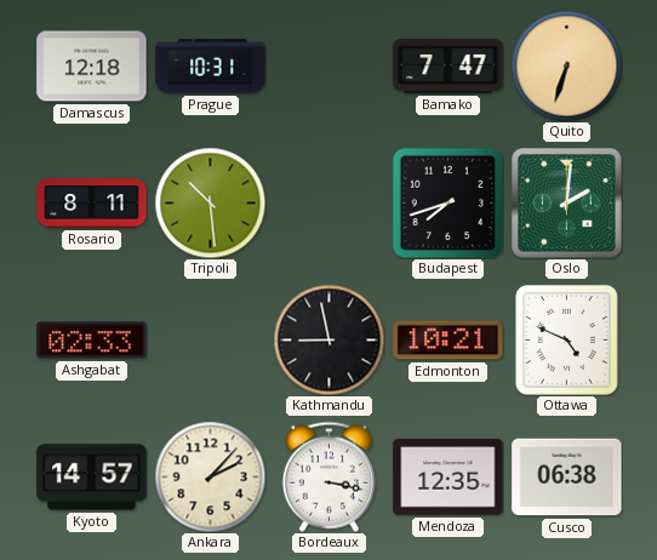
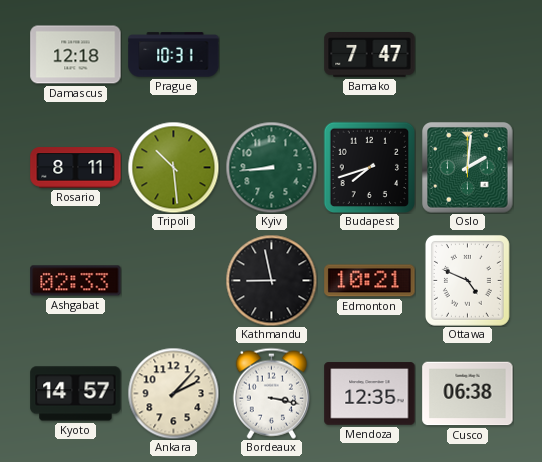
Quito: 6:33 -> none
Kyiv: none -> 8:44
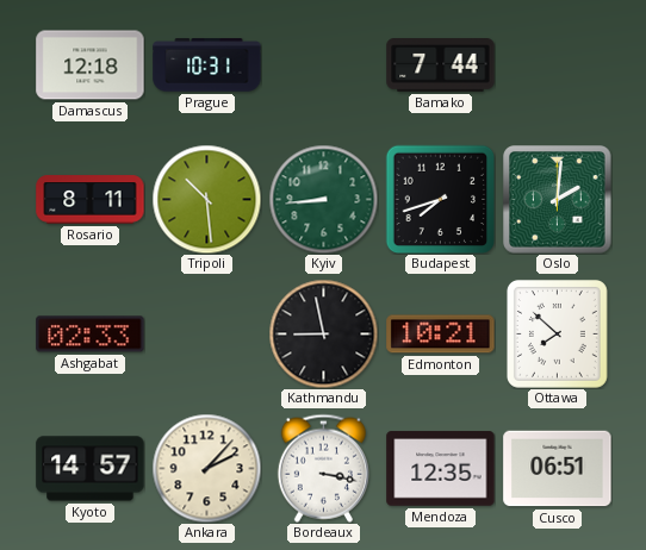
Bamako: 7:47 -> 7:44
Ottawa: 4:49 -> 7:52
Cusco: 06:38 -> 06:51
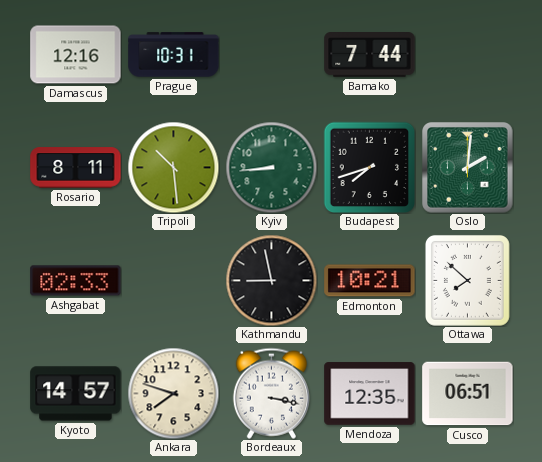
Damascus: 12:18 -> 12:16
Ankara: 2:07 -> 7:48
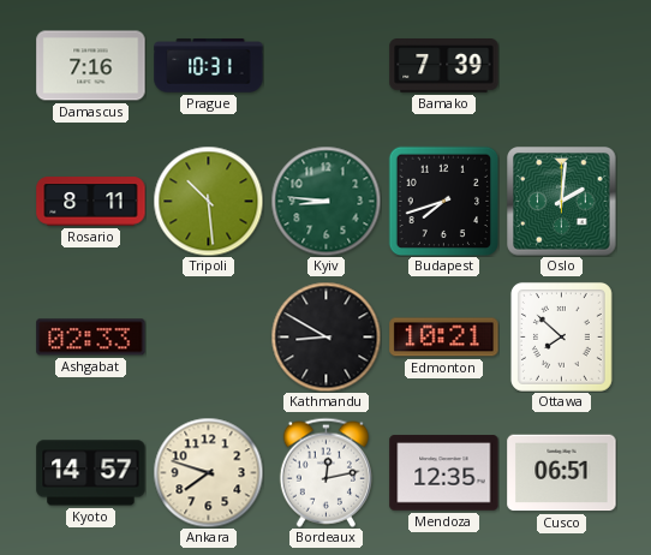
Damascus: 12:16 -> 7:16
Bamako: 7:44 -> 7:39
Kyiv: 8:44 -> 8:46
Kathmandu: 8:58 -> 8:50
Bordeaux: 3:17 -> 12:13
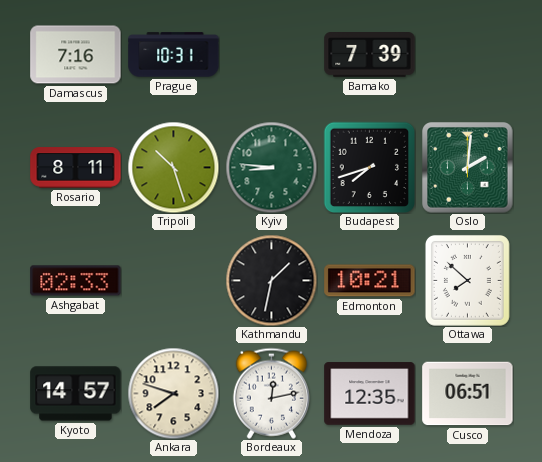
Tripoli: 10:29 -> 10:27
Kathmandu: 8:50 -> 1:32
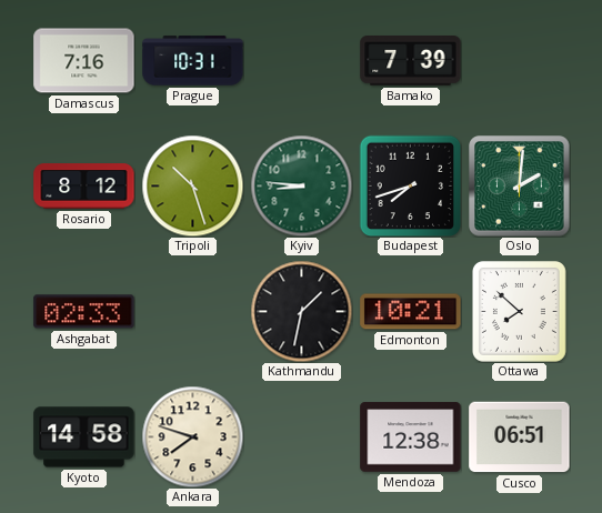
Rosario: 8:11 -> 8:12
Kyoto: 14:57 -> 14:58
Bordeaux: 12:13 -> none
Mendoza: 12:35 -> 12:38
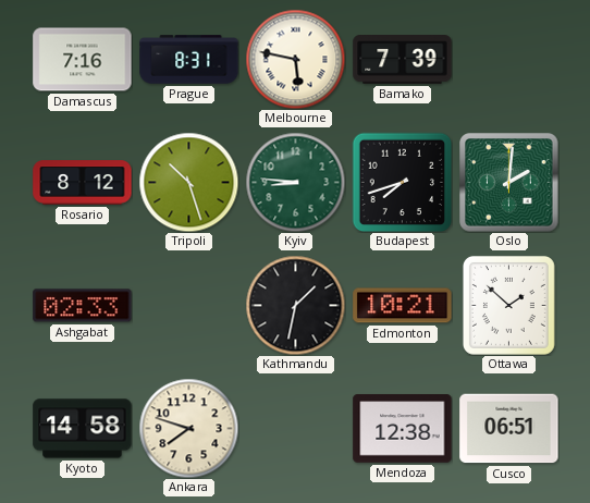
Prague: 10:31 -> 8:31
Melbourne: none -> 5:47
Ottawa: 7:52 -> 1:52
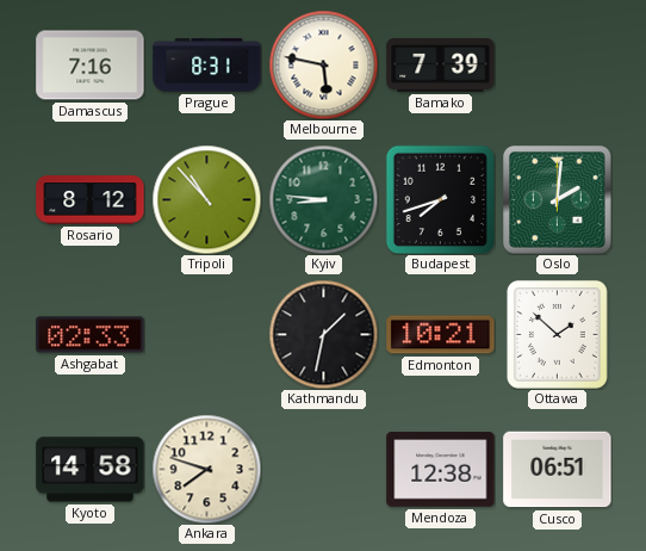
Tripoli: 10:27 -> 10:53
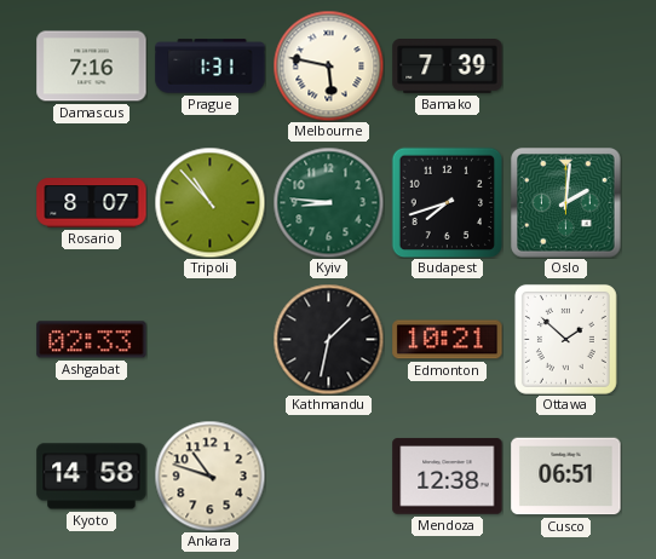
Prague: 8:31 -> 1:31
Rosario: 8:12 -> 8:07
Ankara: 7:48 -> 10:48
